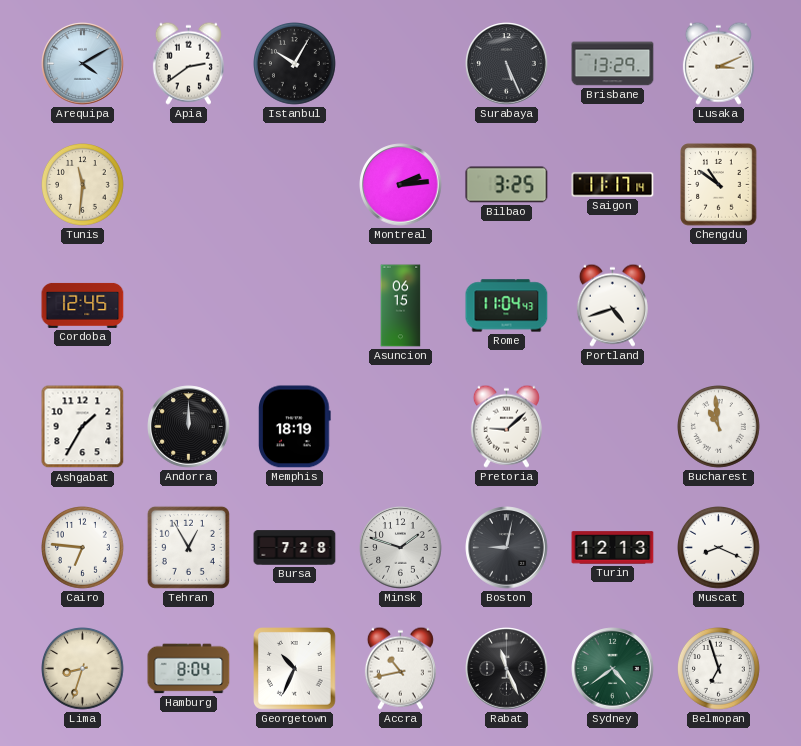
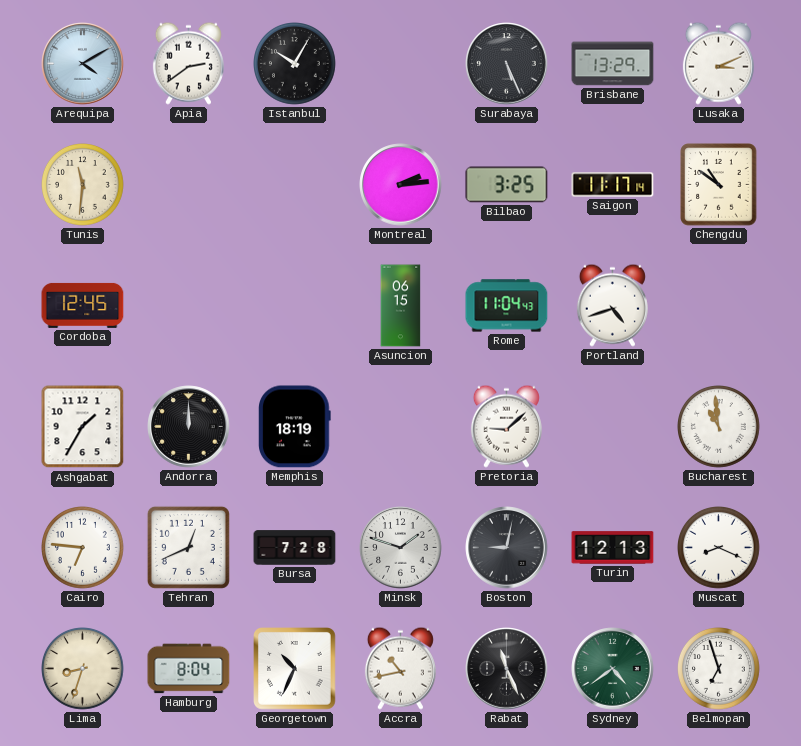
Tehran: 12:55 -> 12:41
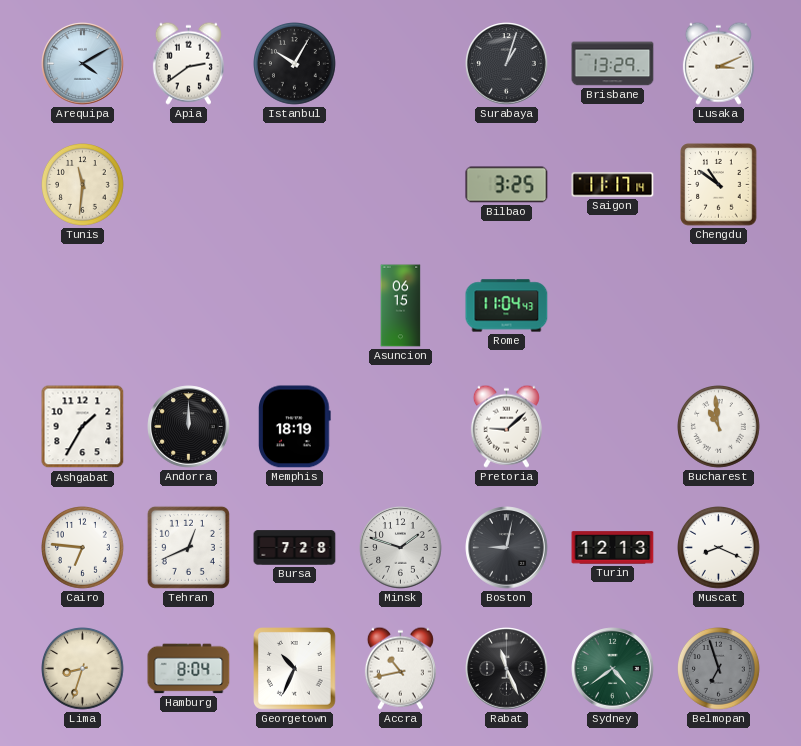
Surabaya: 5:26 -> 1:03
Montreal: 2:14 -> none
Cordoba: 12:45 -> none
Portland: 4:42 -> none
Belmopan dial: white -> grey
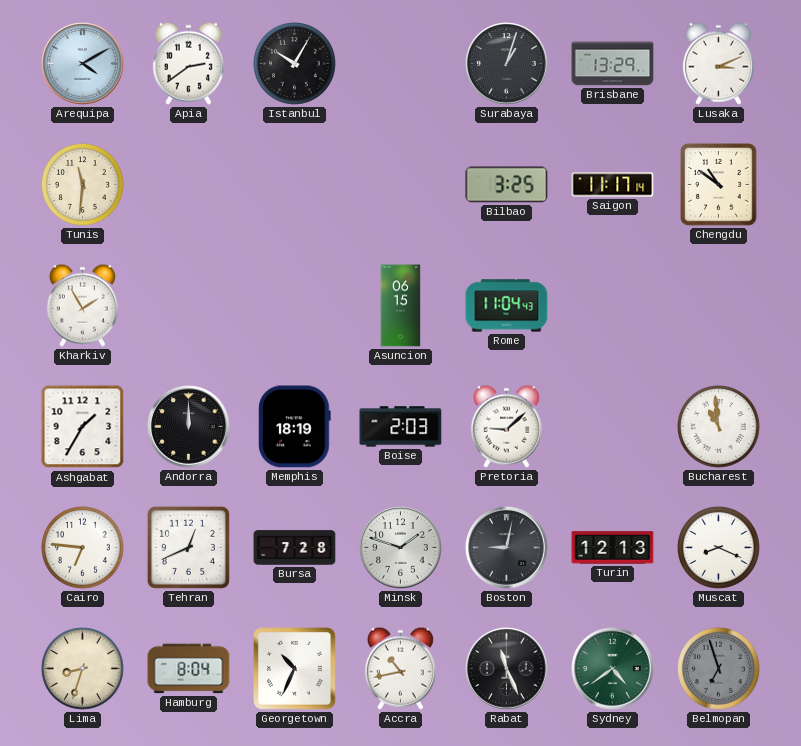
Kharkiv: none -> 1:55
Boise: none -> 2:03
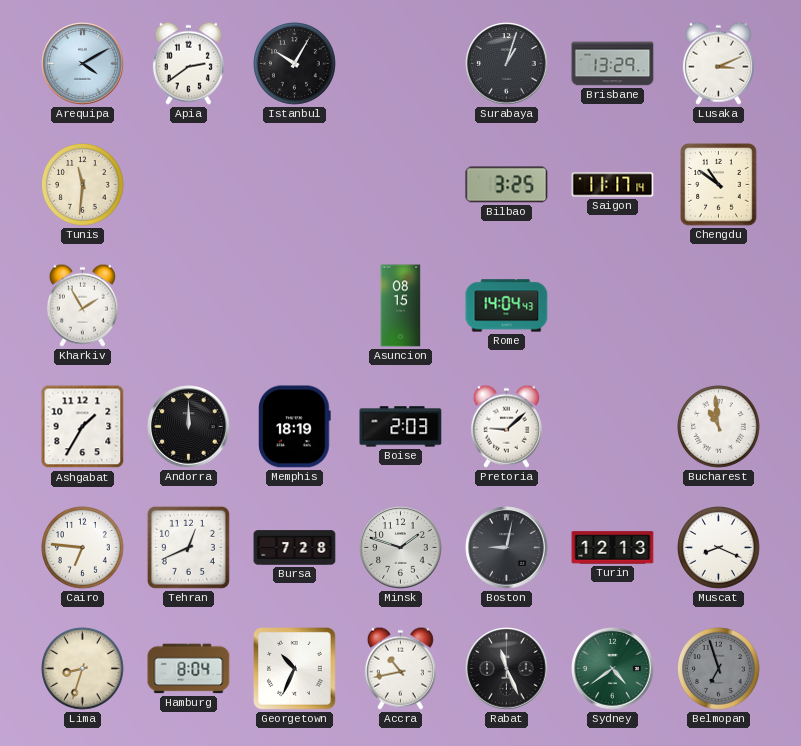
Asuncion: 06:15 -> 08:15
Rome: 11:04 -> 14:04
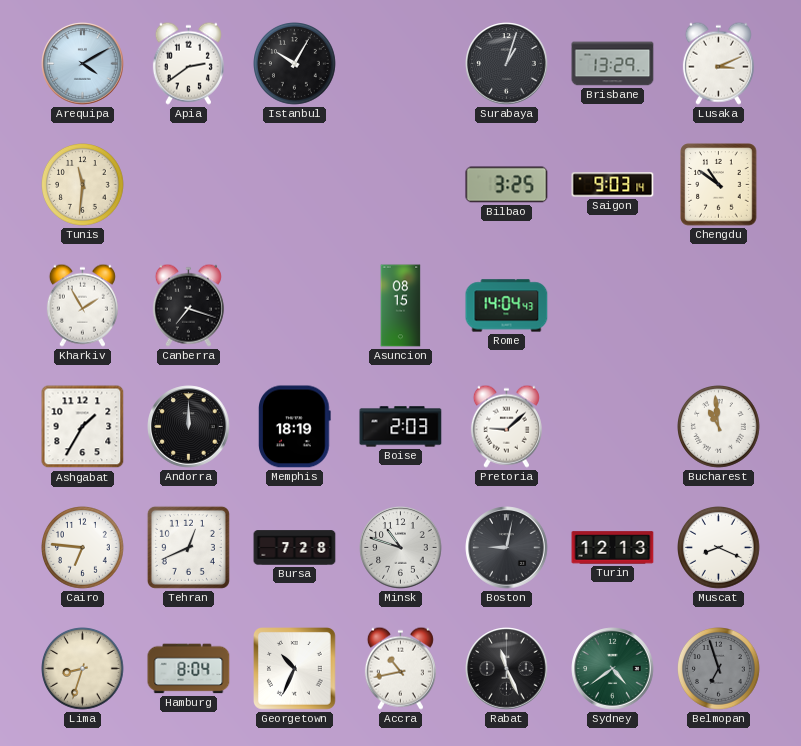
Saigon: 11:17 -> 9:03
Canberra: none -> 7:18
Minsk: 1:48 -> 10:48
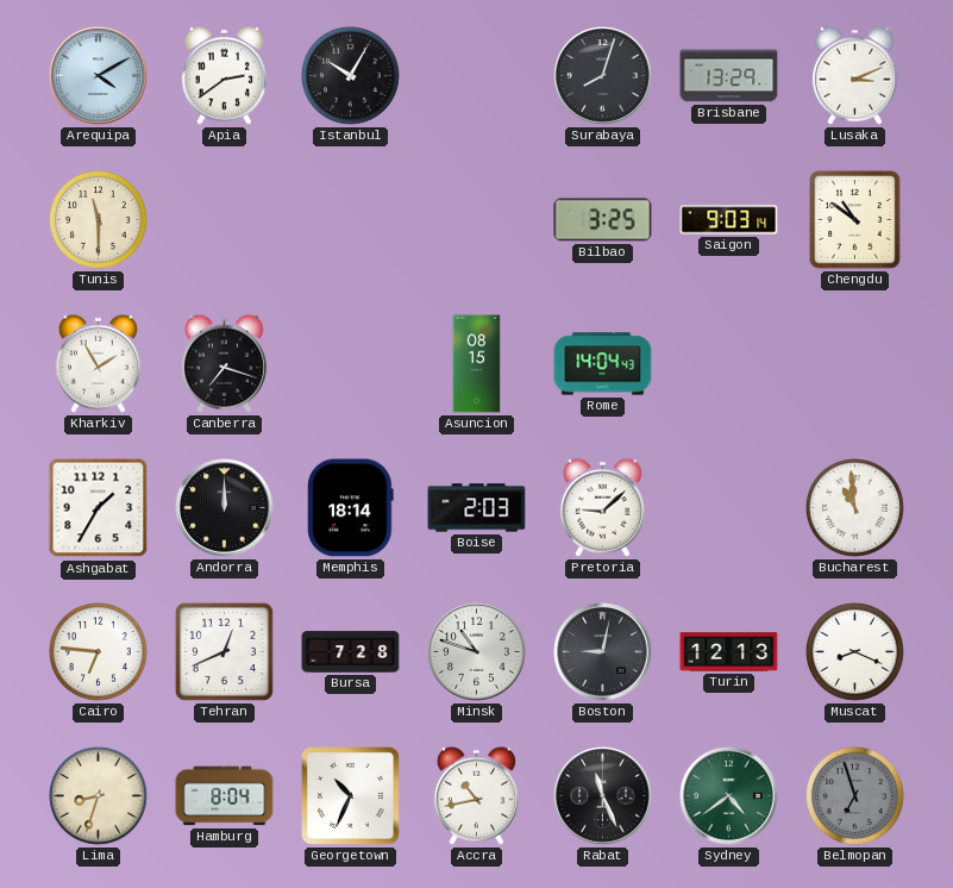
Surabaya: 1:03 -> 8:03
Tunis: 11:31 -> 11:30
Memphis: 18:19 -> 18:14
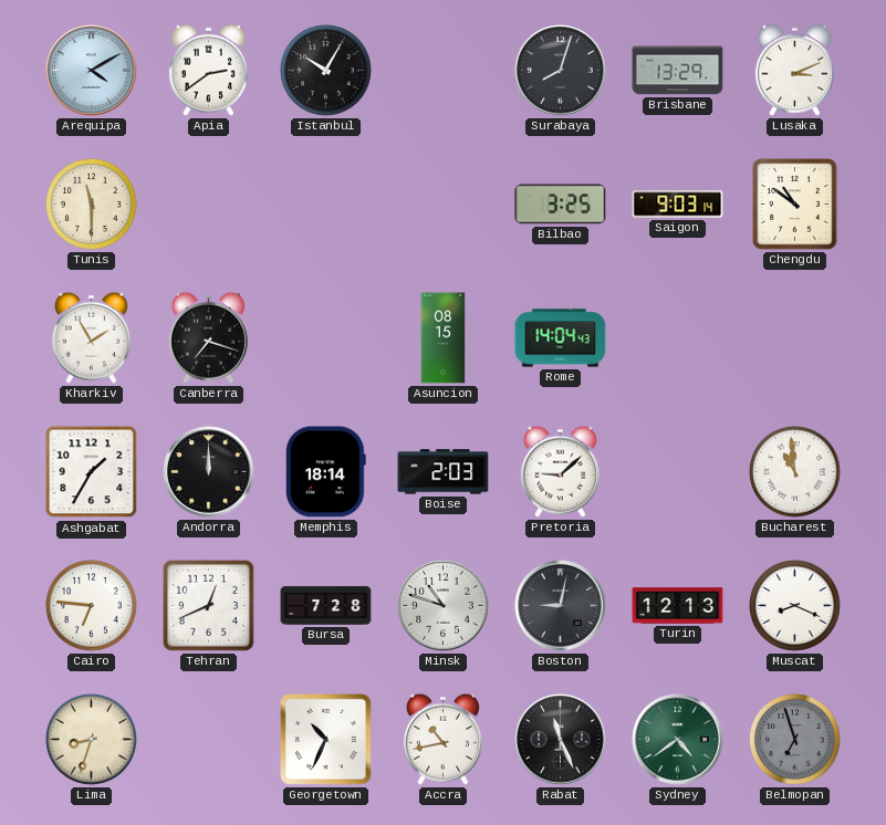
Hamburg: 8:04 -> none
